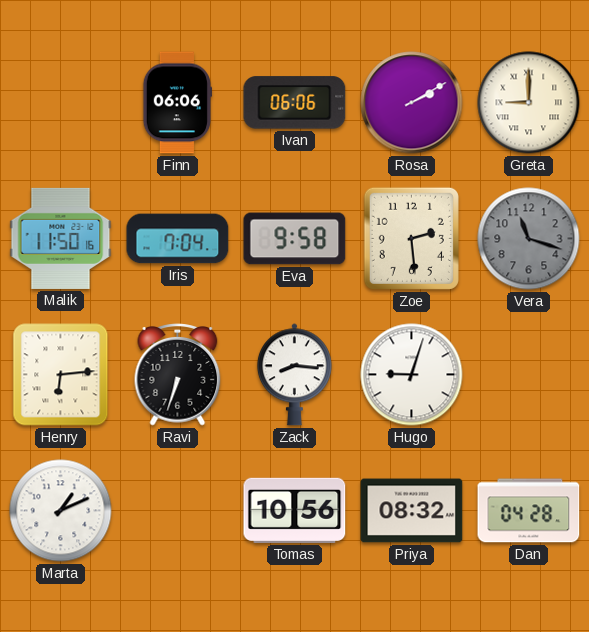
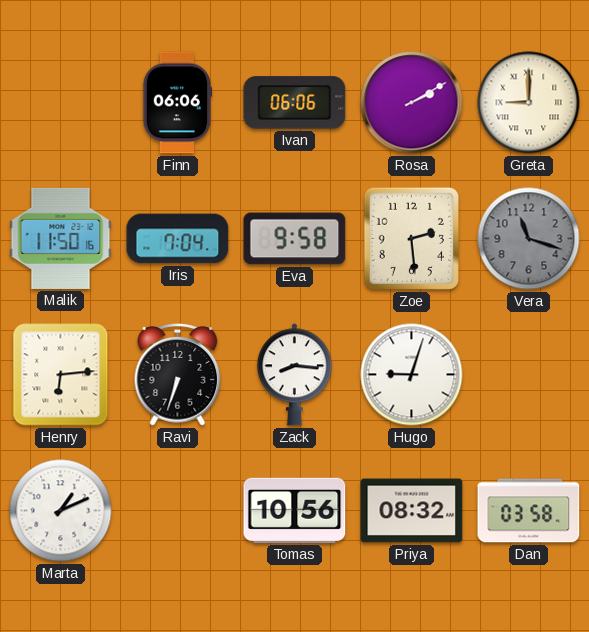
Dan: 04:28 -> 03:58
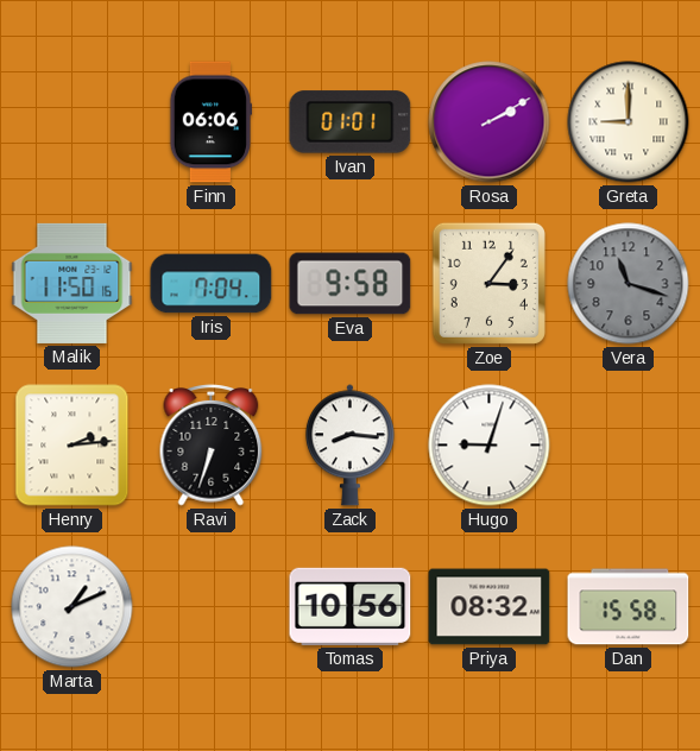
Ivan: 06:06 -> 01:01
Zoe: 2:29 -> 3:06
Henry: 6:14 -> 2:14
Dan: 03:58 -> 15:58
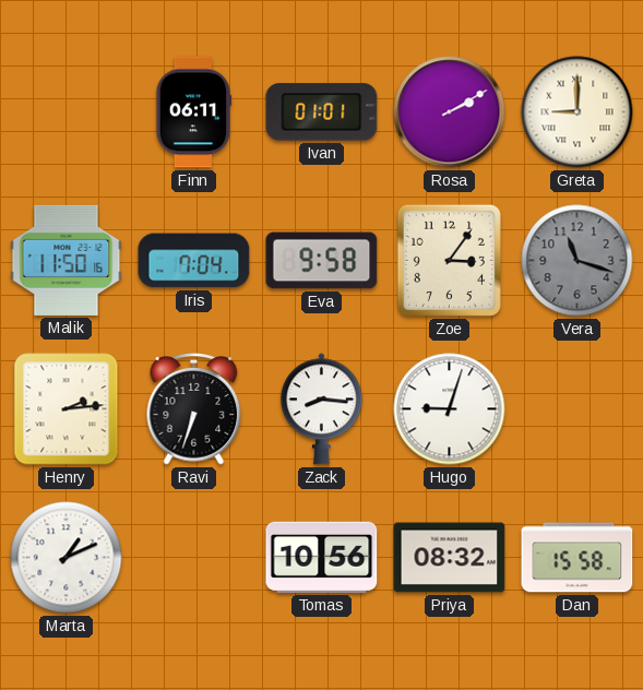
Finn: 06:06 -> 06:11
